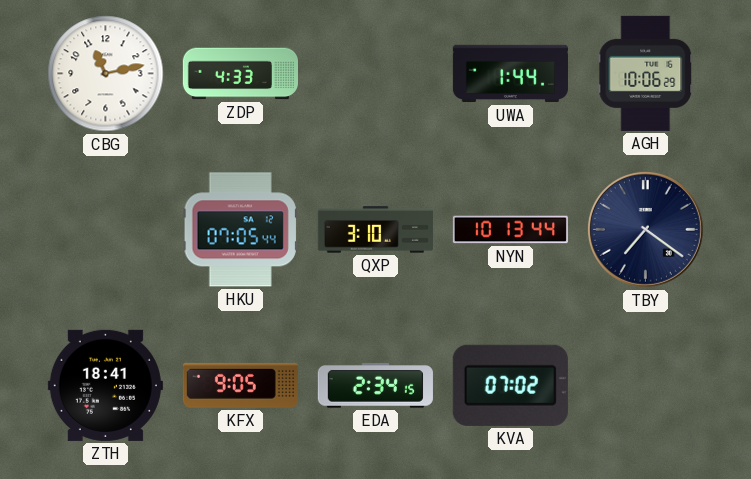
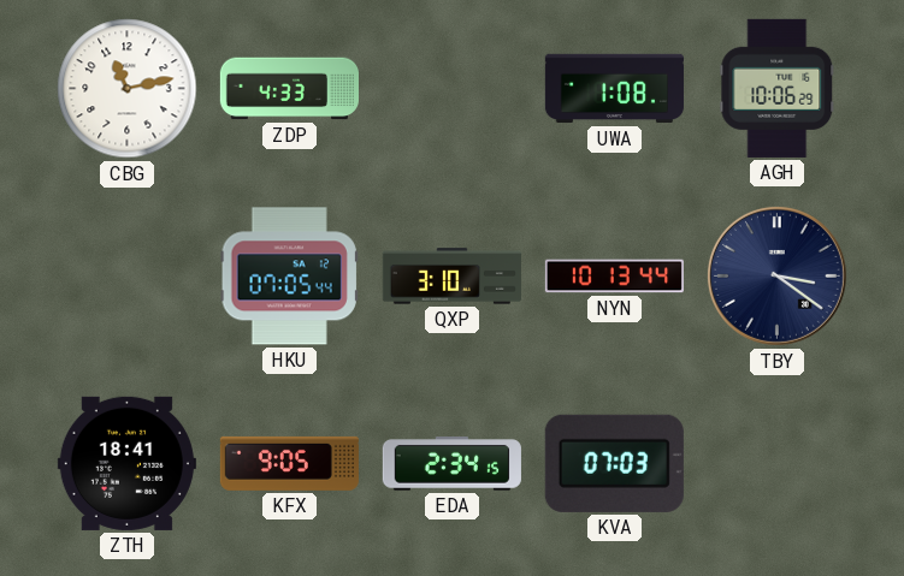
UWA: 1:44 -> 1:08
TBY: 7:21 -> 3:21
KVA: 07:02 -> 07:03
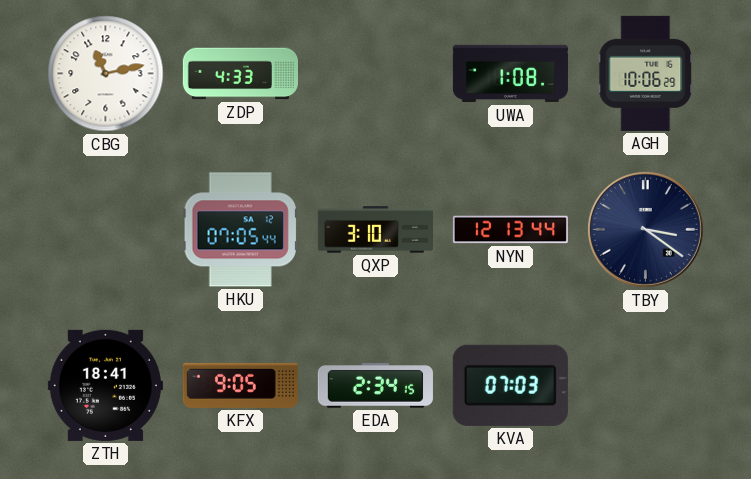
NYN: 10:13 -> 12:13
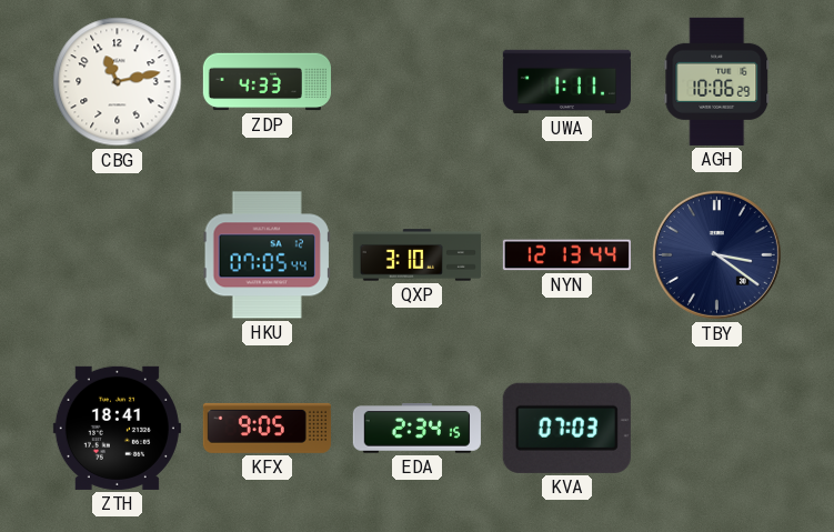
UWA: 1:08 -> 1:11
